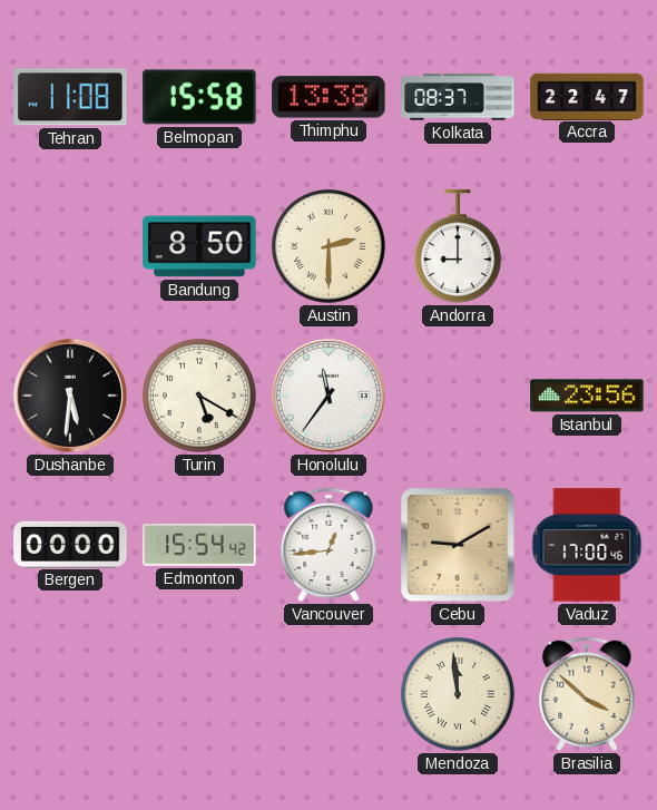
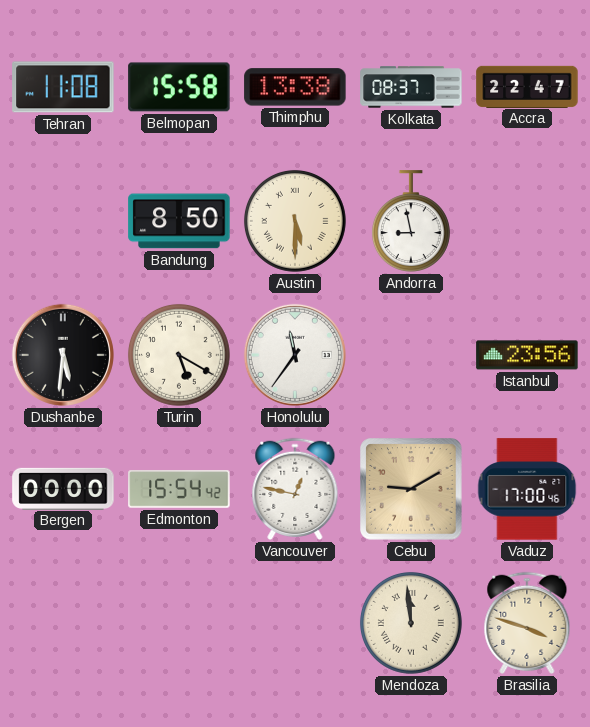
Austin: 2:30 -> 5:30
Andorra: 9:00 -> 8:58
Vancouver: 12:44 -> 12:47
Brasilia: 3:52 -> 3:48
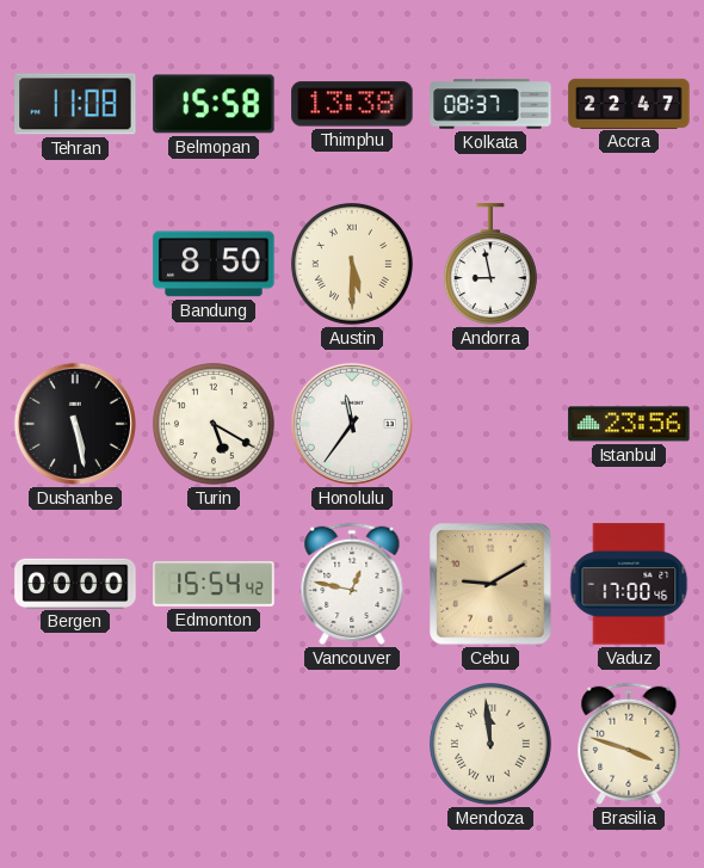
Dushanbe: 5:31 -> 5:28
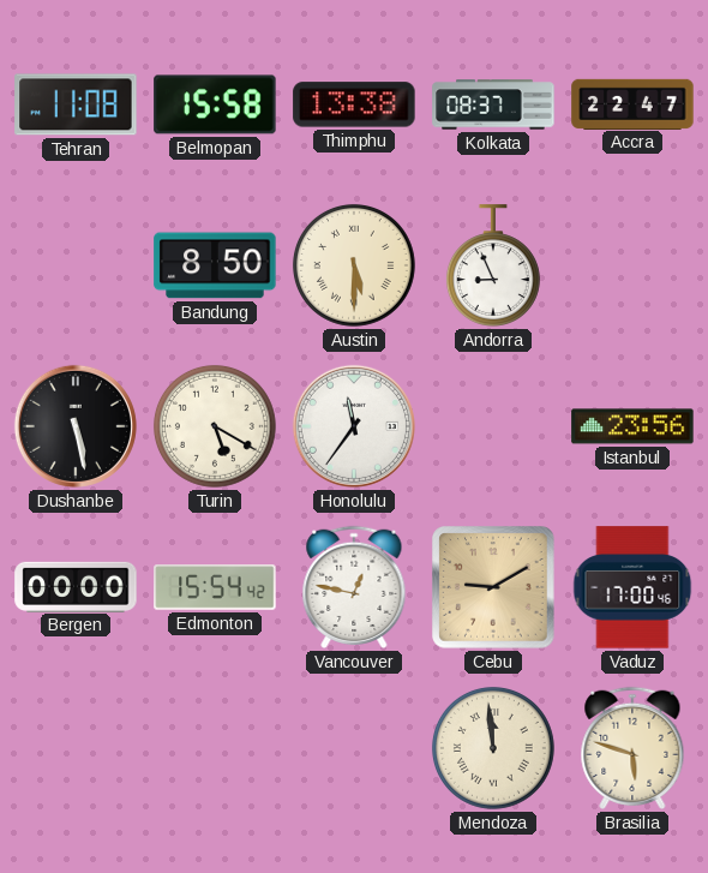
Andorra: 8:58 -> 8:56
Brasilia: 3:48 -> 5:48
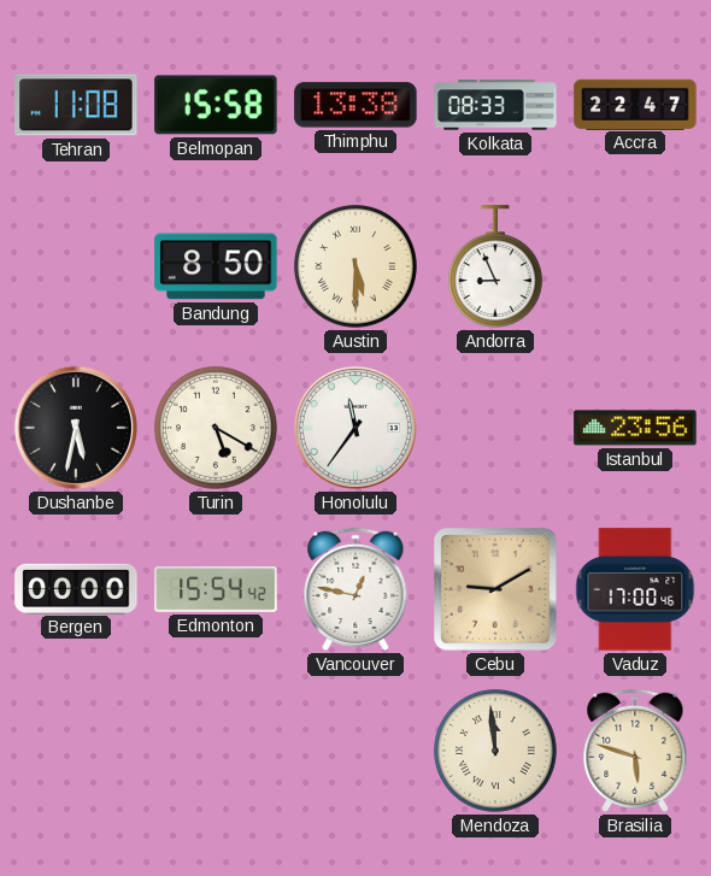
Kolkata: 08:37 -> 08:33
Dushanbe: 5:28 -> 5:32
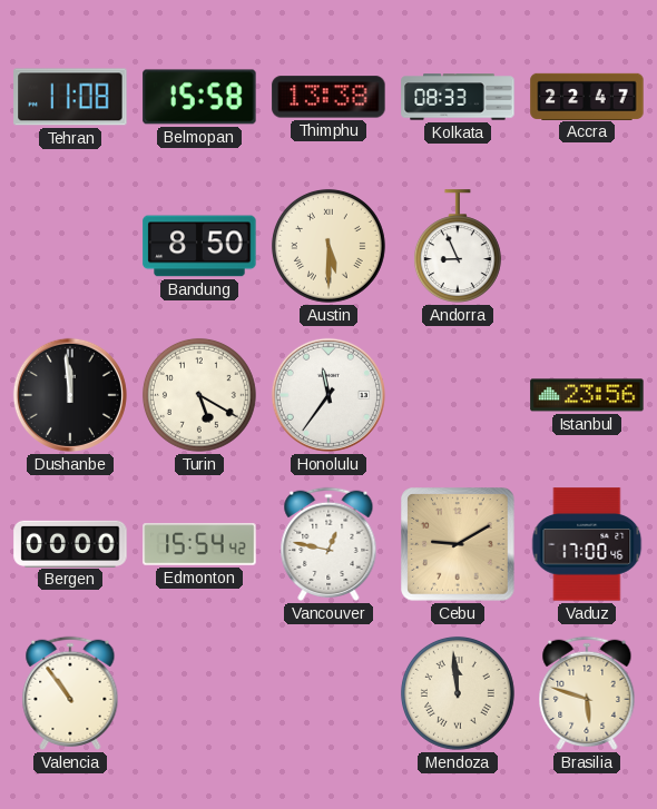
Dushanbe: 5:32 -> 11:59
Valencia: none -> 10:54
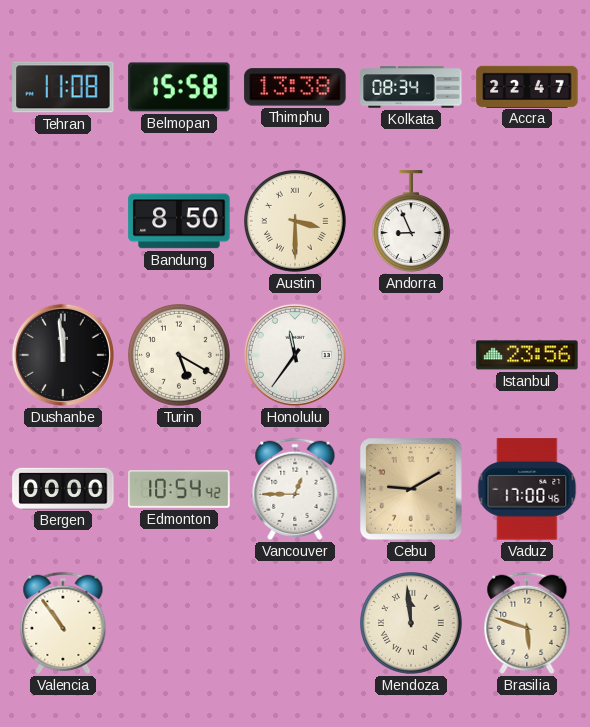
Kolkata: 08:33 -> 08:34
Austin: 5:30 -> 3:30
Edmonton: 15:54 -> 10:54
Vancouver: 12:47 -> 12:45
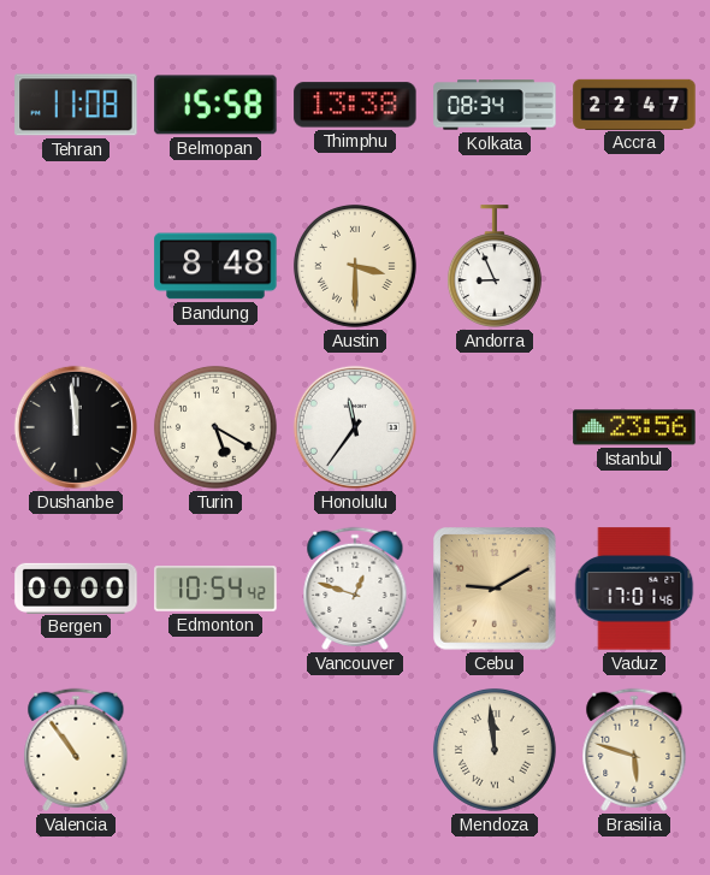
Bandung: 8:50 -> 8:48
Vancouver: 12:45 -> 12:48
Vaduz: 17:00 -> 17:01
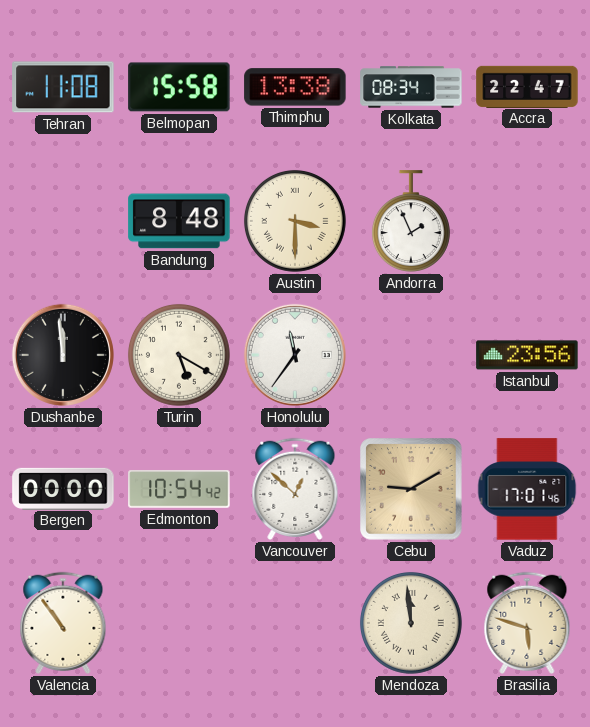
Andorra: 8:56 -> 1:56
Vancouver: 12:48 -> 12:52
